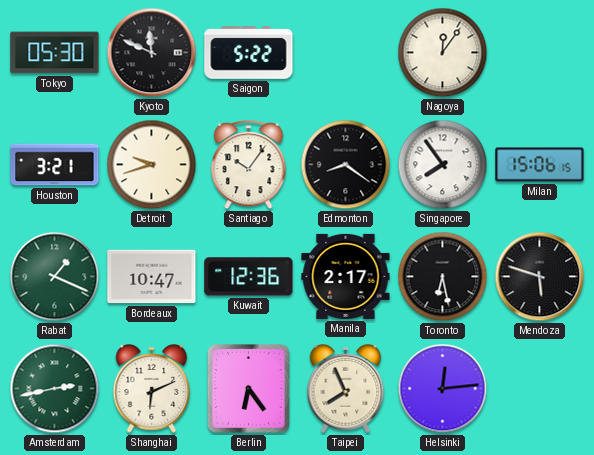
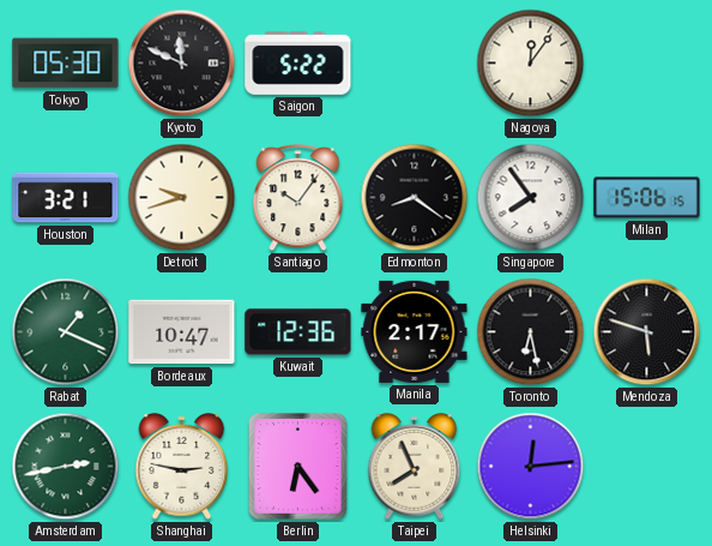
Shanghai: 6:11 -> 2:47
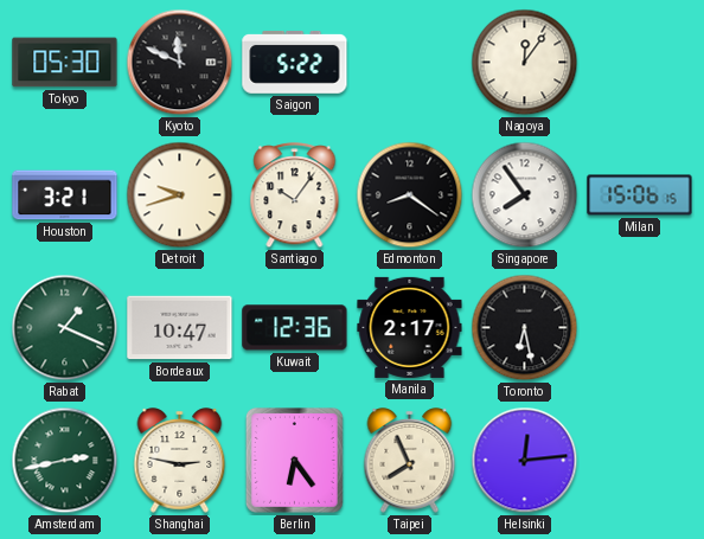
Mendoza: 5:48 -> none
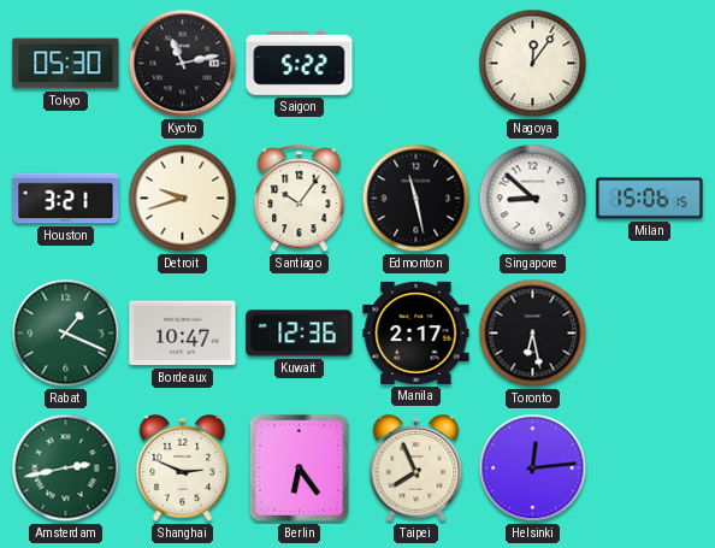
Kyoto: 11:49 -> 11:13
Edmonton: 8:21 -> 11:28
Singapore: 7:54 -> 8:52
Shanghai: 2:47 -> 2:49
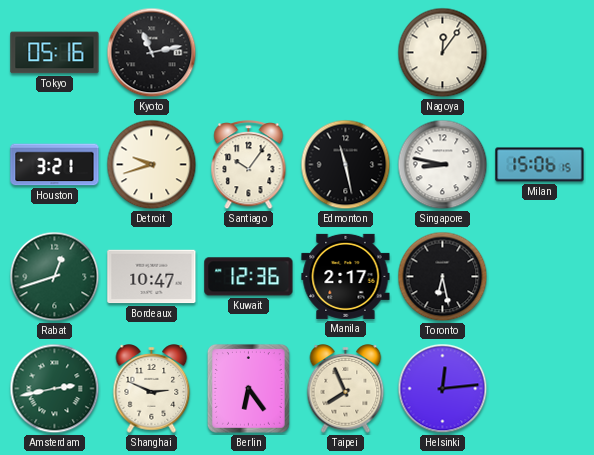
Tokyo: 05:30 -> 05:16
Saigon: 5:22 -> none
Singapore: 8:52 -> 8:47
Rabat: 1:19 -> 12:42
